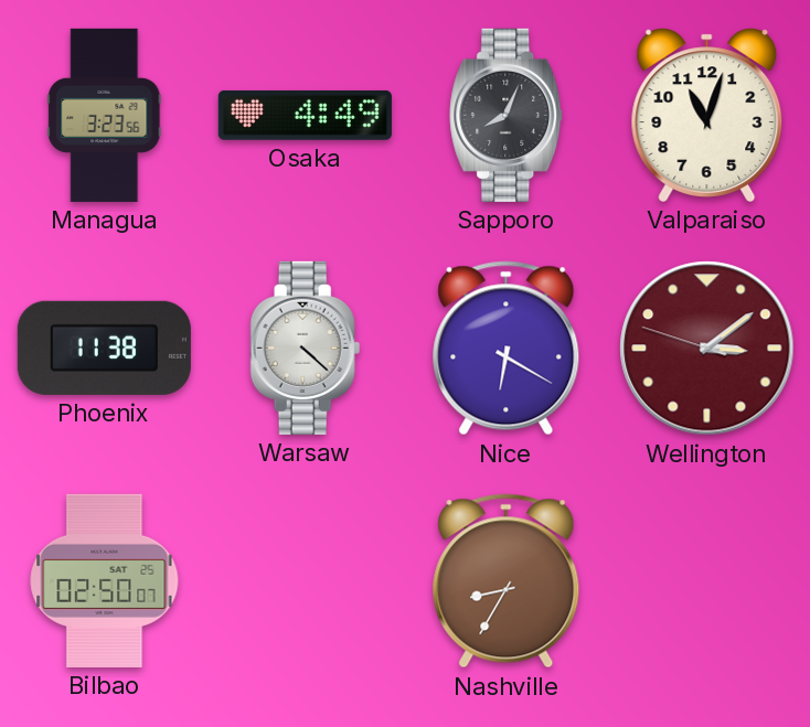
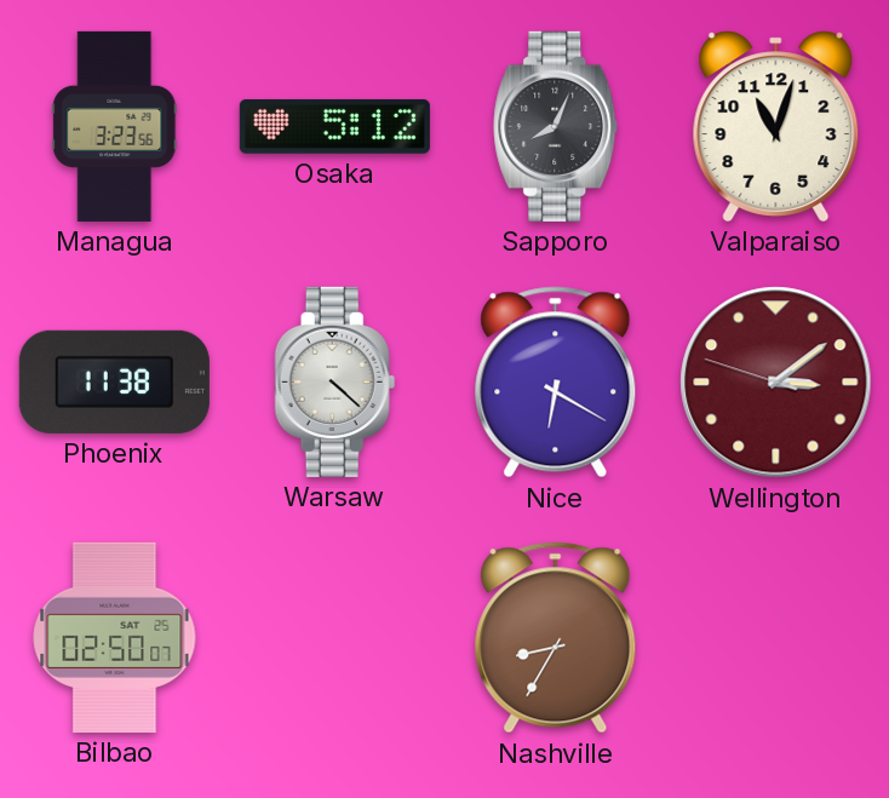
Osaka: 4:49 -> 5:12
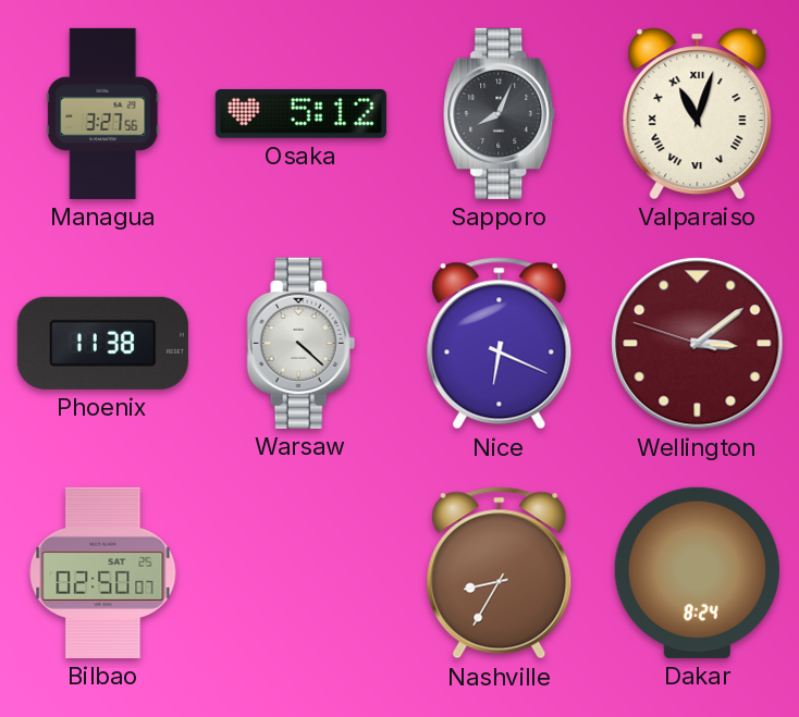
Managua: 3:23 -> 3:27
Valparaiso numerals: Arabic -> Roman
Nice: 6:20 -> 6:19
Dakar: none -> 8:24
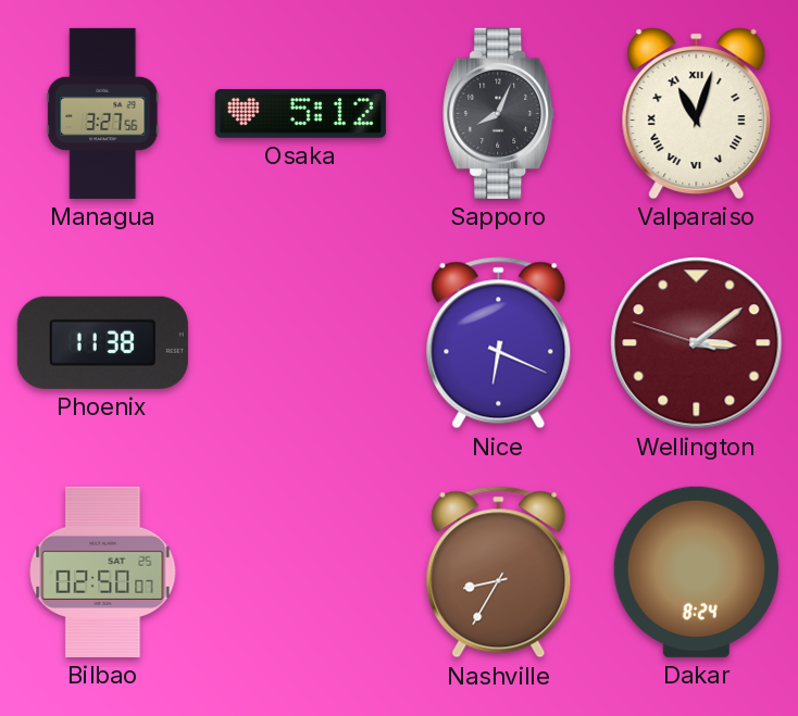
Warsaw: 4:22 -> none
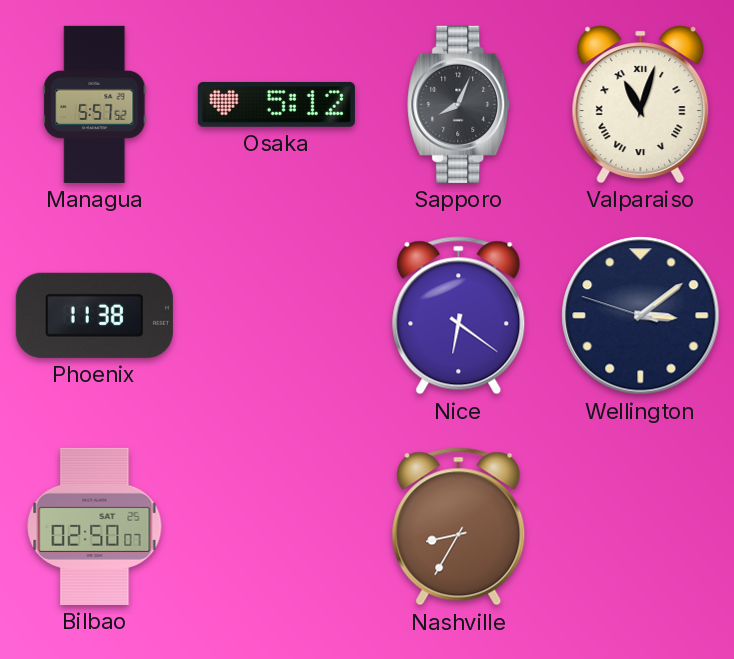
Managua: 3:27 -> 5:57
Nice: 6:19 -> 6:21
Wellington dial: burgundy -> navy
Dakar: 8:24 -> none
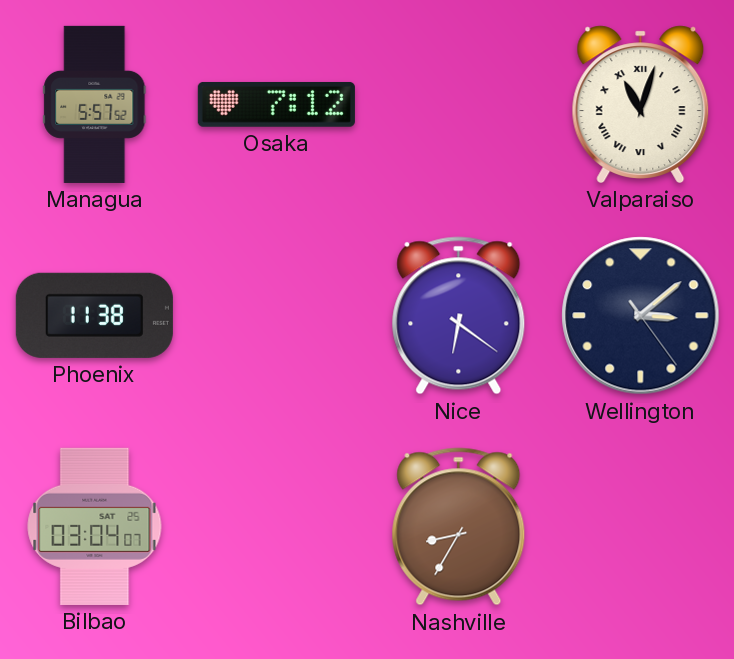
Osaka: 5:12 -> 7:12
Sapporo: 8:04 -> none
Wellington: 3:08:48 -> 3:08:24
Bilbao: 02:50 -> 03:04
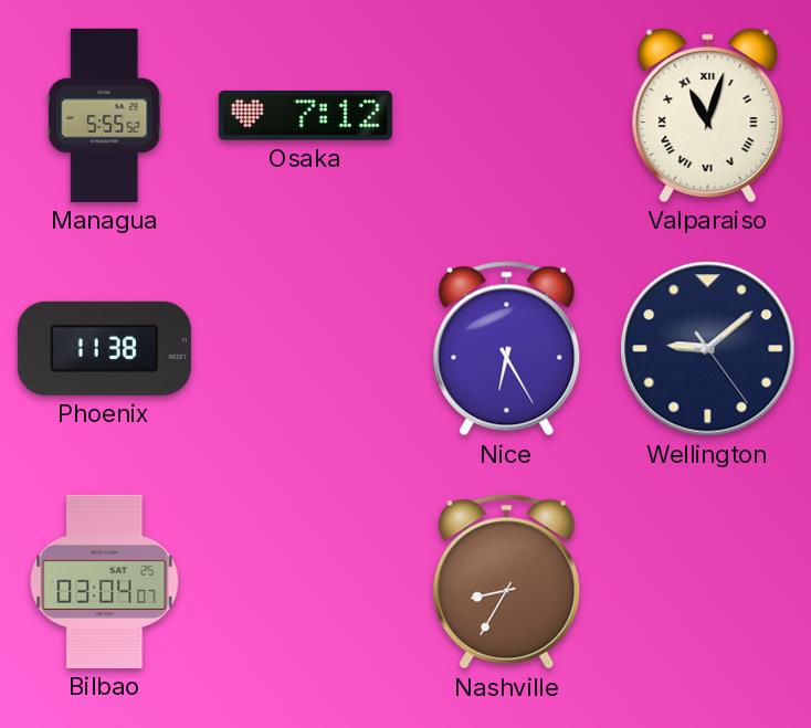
Managua: 5:57 -> 5:55
Nice: 6:21 -> 6:25
Wellington: 3:08 -> 9:08
